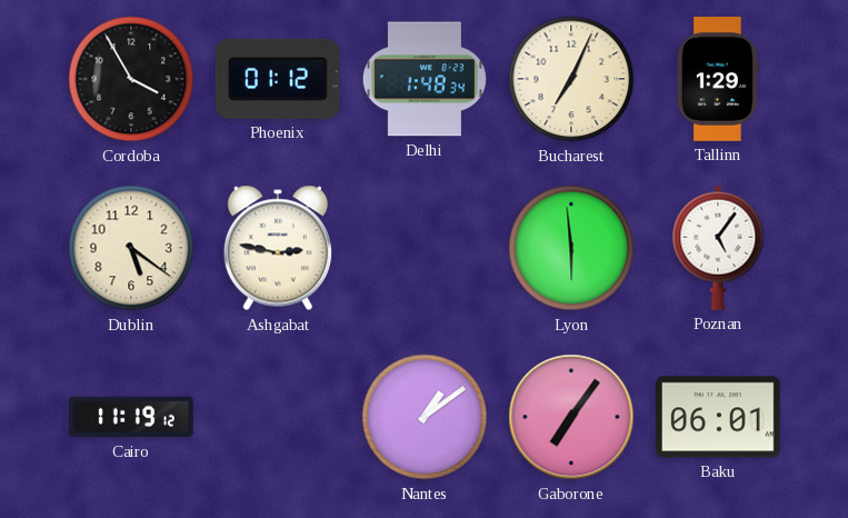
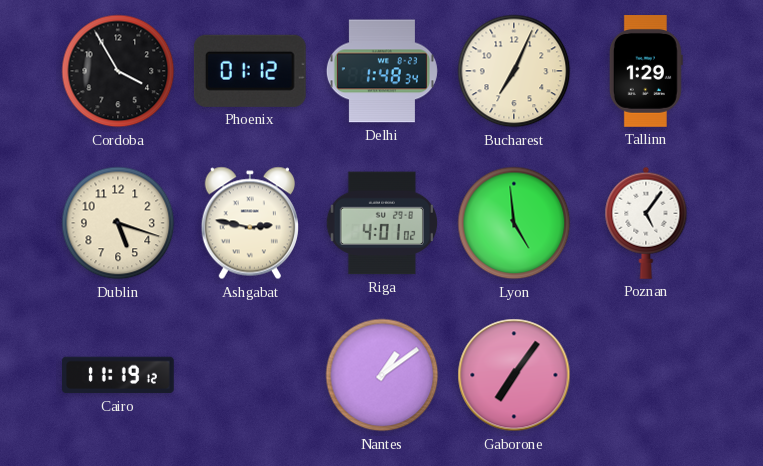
Dublin: 5:21 -> 5:18
Riga: none -> 4:01
Lyon: 5:59 -> 4:59
Baku: 06:01 -> none
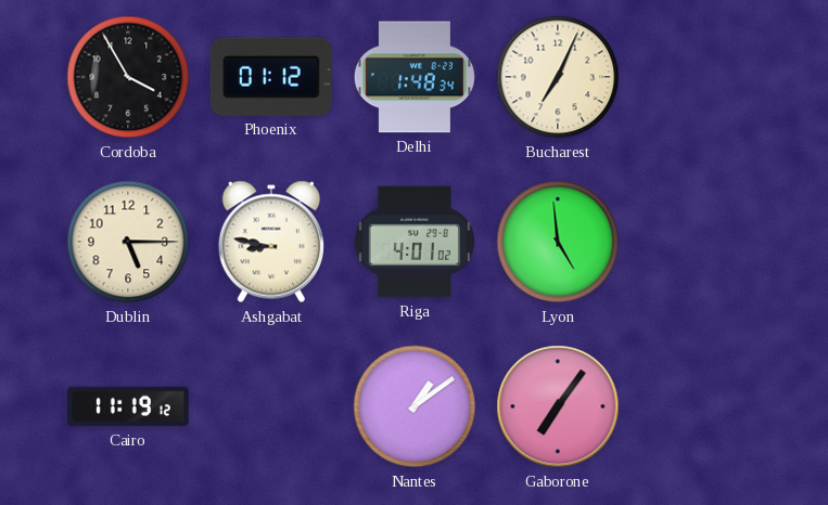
Tallinn: 1:29 -> none
Dublin: 5:18 -> 5:15
Ashgabat: 2:47 -> 8:47
Poznan: 5:06 -> none
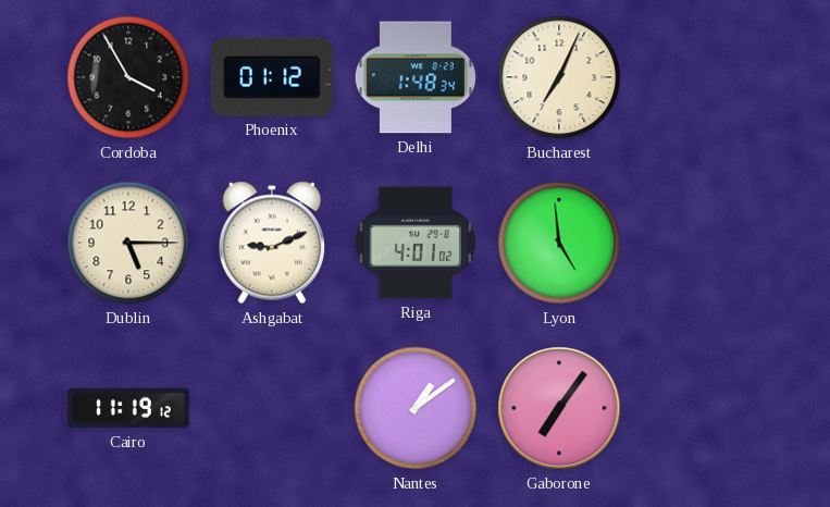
Ashgabat: 8:47 -> 9:11
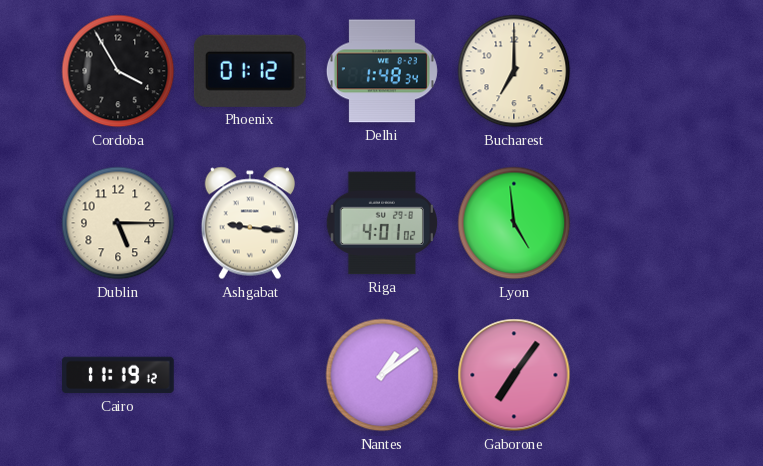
Bucharest: 7:04 -> 7:00
Ashgabat: 9:11 -> 9:16
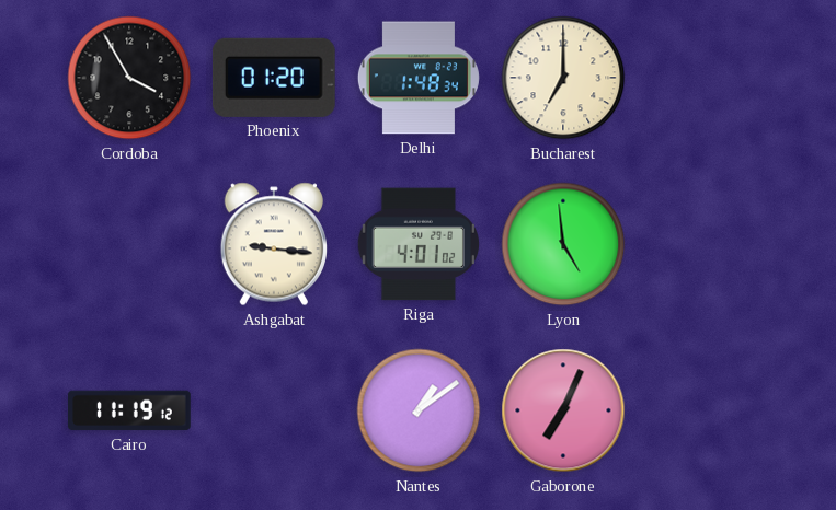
Phoenix: 01:12 -> 01:20
Dublin: 5:15 -> none
Gaborone: 7:06 -> 7:04
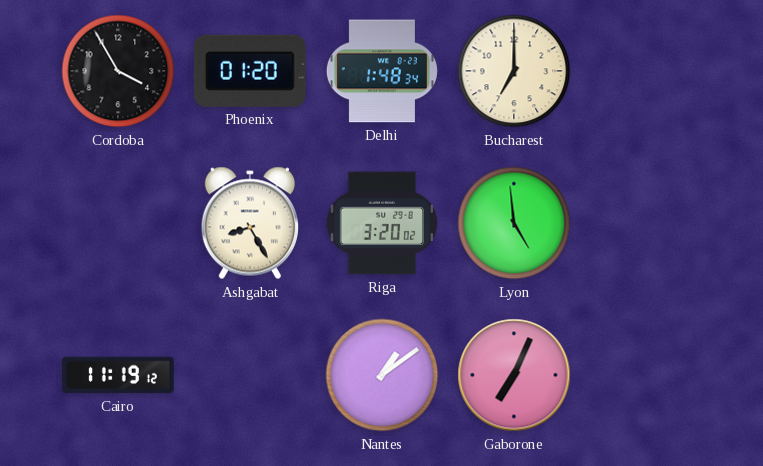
Ashgabat: 9:16 -> 8:25
Riga: 4:01 -> 3:20
